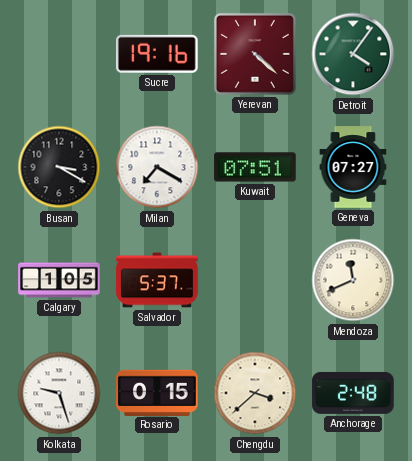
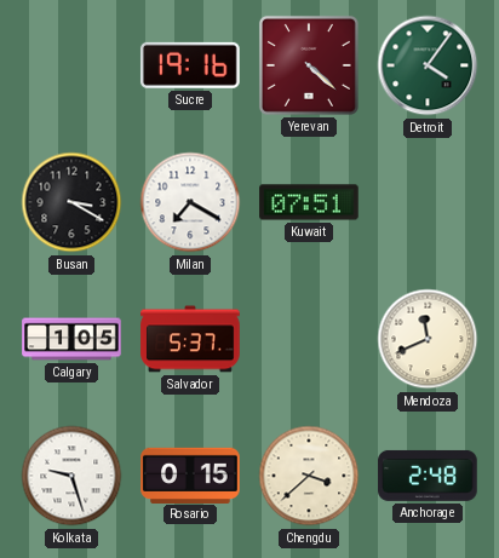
Geneva: 07:27 -> none
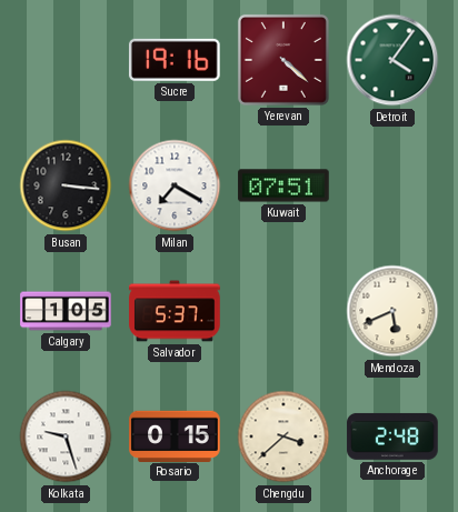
Busan: 3:20 -> 3:16
Mendoza: 11:41 -> 5:41
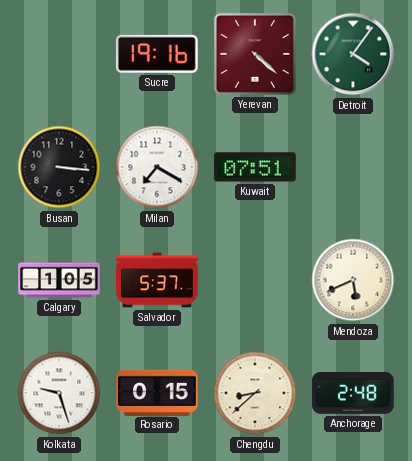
Chengdu: 3:38 -> 8:38
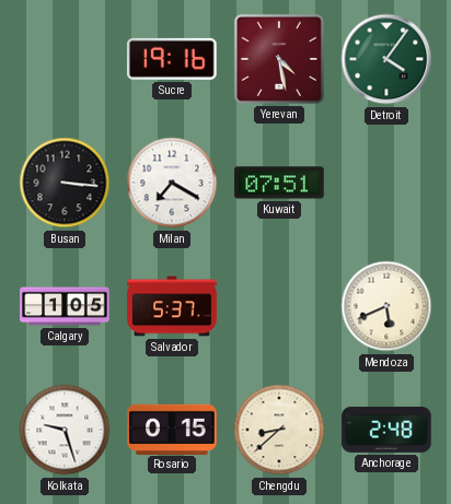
Yerevan: 4:22 -> 4:28
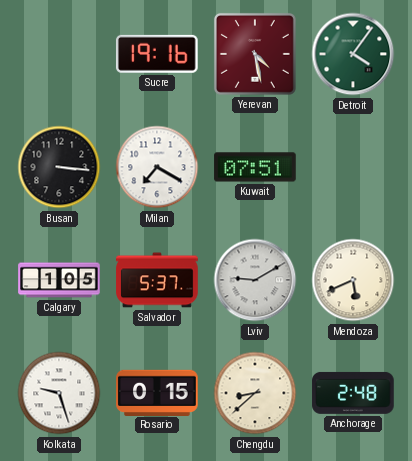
Lviv: none -> 9:10
